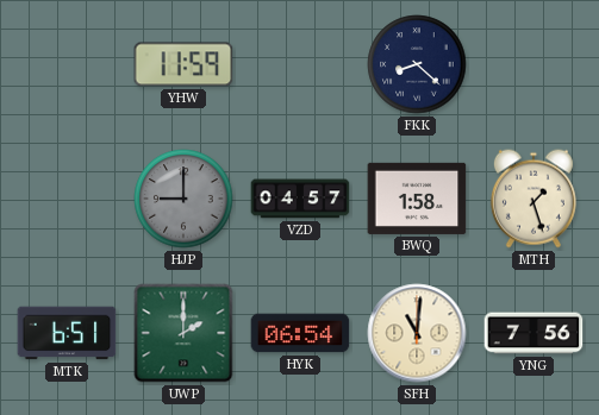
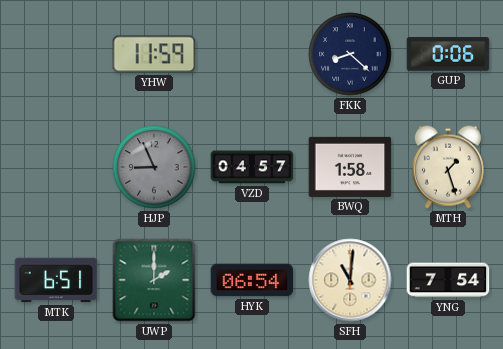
GUP: none -> 0:06
HJP: 9:00 -> 8:56
YNG: 7:56 -> 7:54
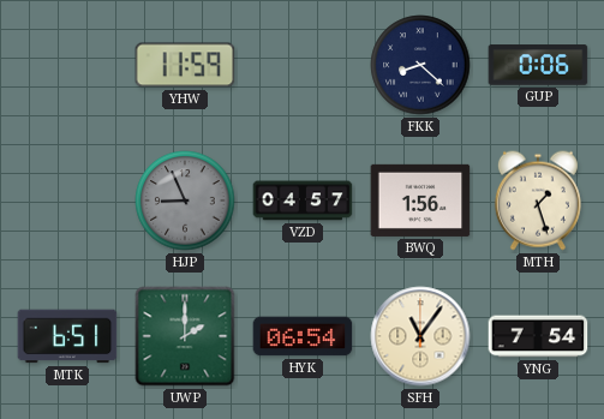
BWQ: 1:58 -> 1:56
SFH: 11:01 -> 11:06
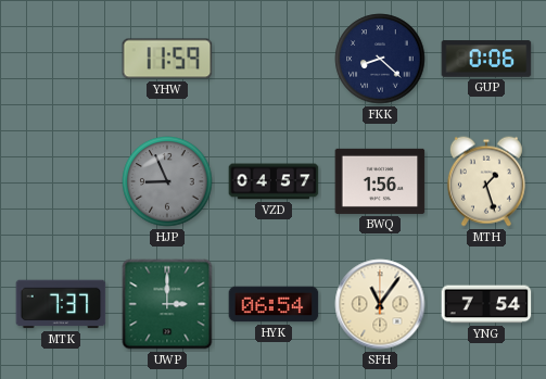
MTK: 6:51 -> 7:37
UWP: 2:00 -> 3:00
